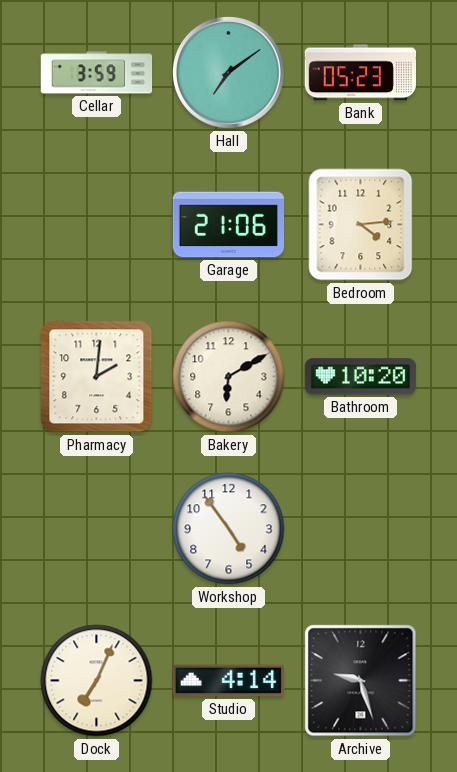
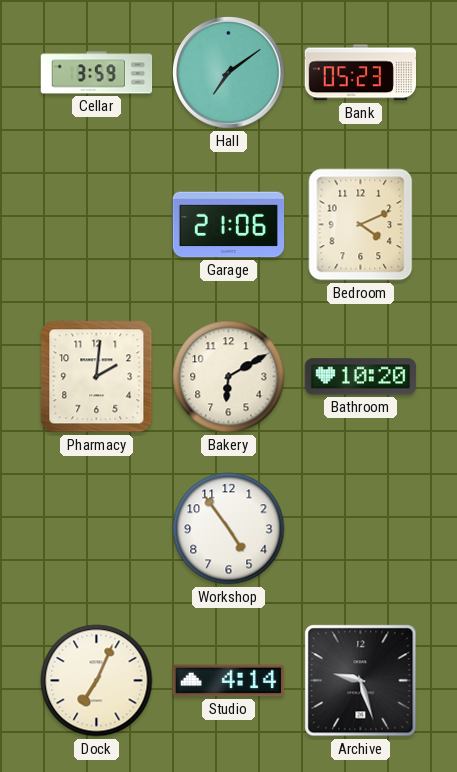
Bedroom: 4:14 -> 4:11
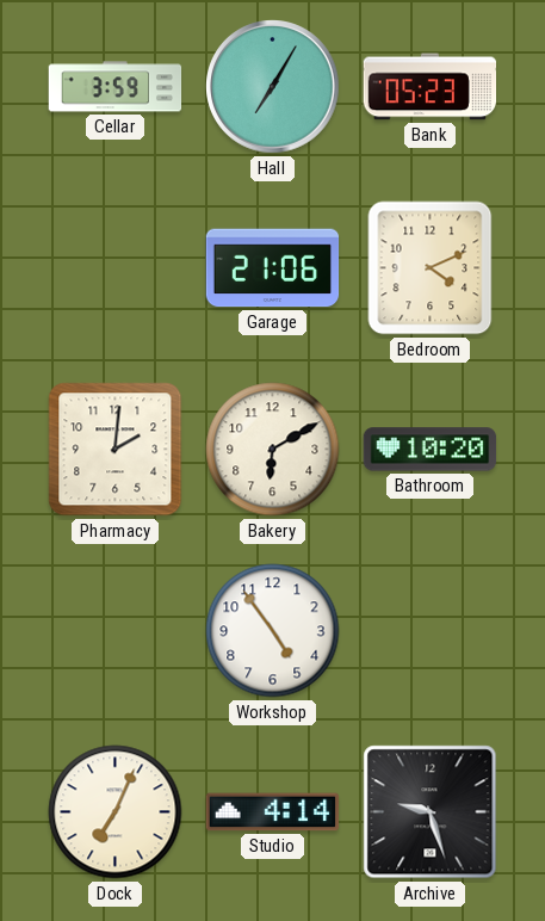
Hall: 7:09 -> 7:05
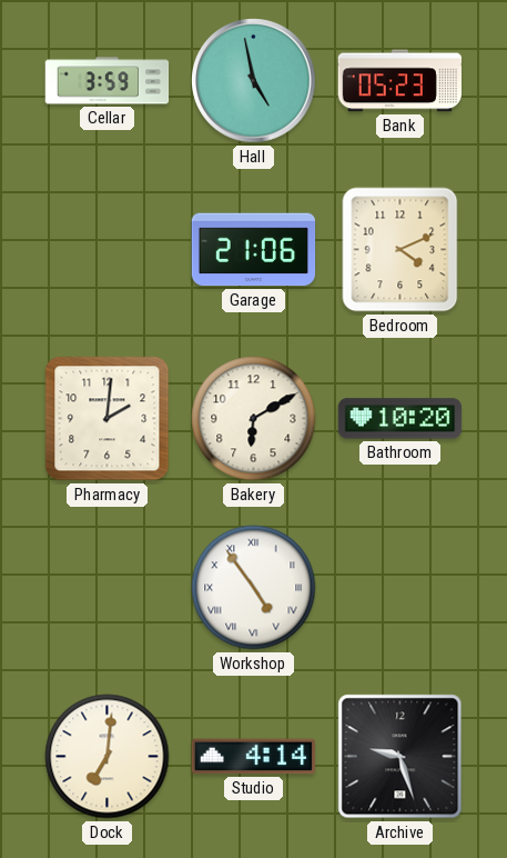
Hall: 7:05 -> 4:58
Workshop numerals: Arabic -> Roman
Dock: 7:04 -> 7:01
